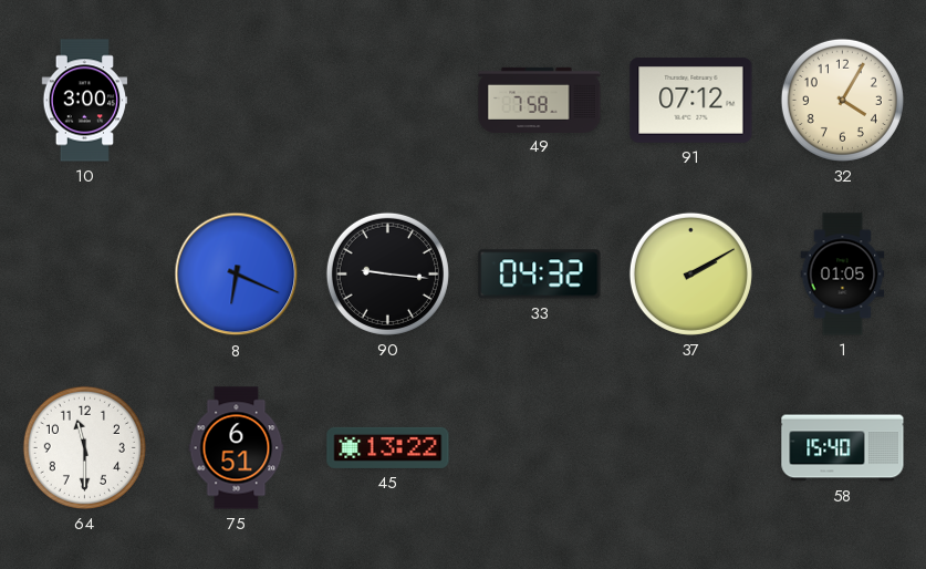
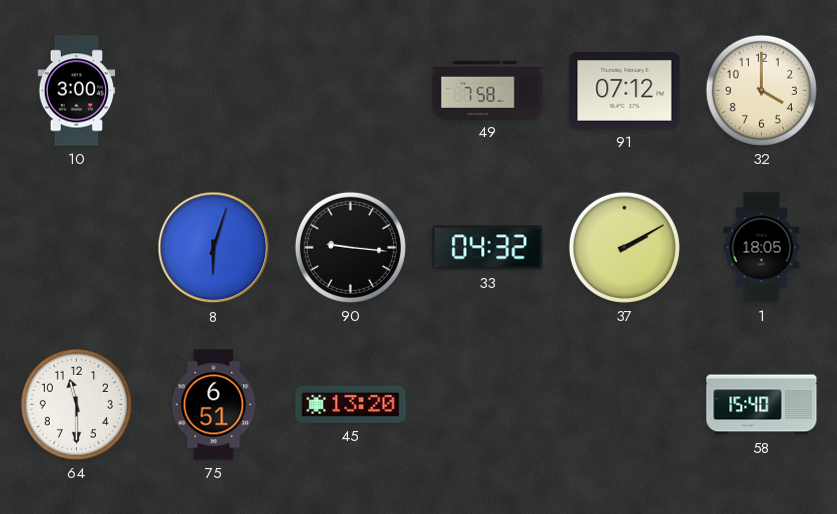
32: 4:05 -> 4:00
8: 6:19 -> 6:03
1: 01:05 -> 18:05
45: 13:22 -> 13:20
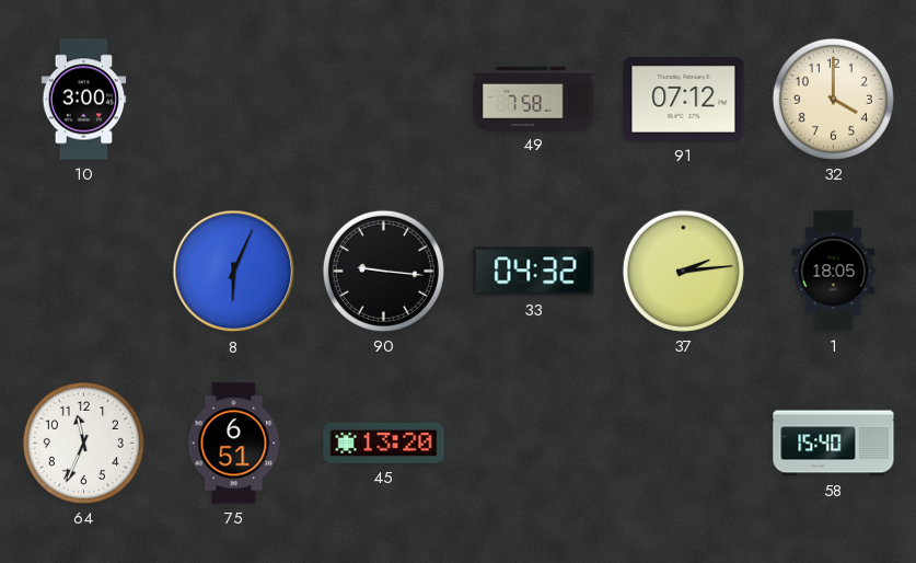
8: 6:03 -> 6:04
37: 2:10 -> 2:14
64: 11:30 -> 11:34
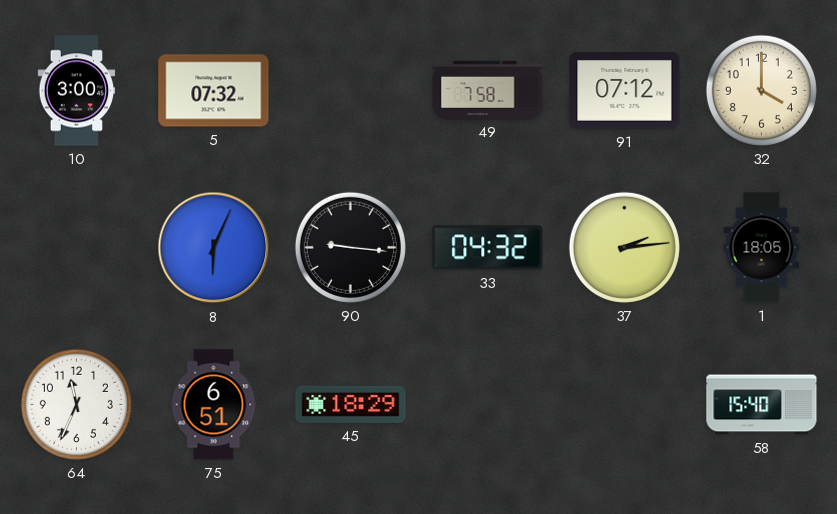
5: none -> 07:32
45: 13:20 -> 18:29
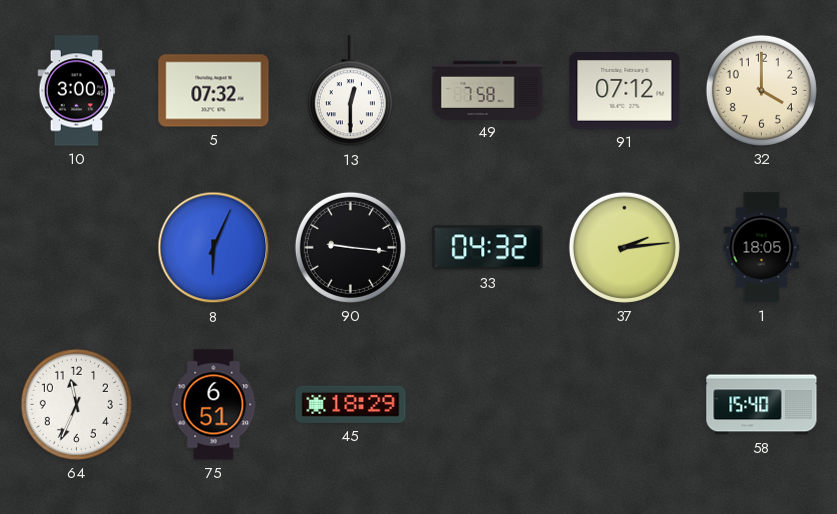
13: none -> 12:30
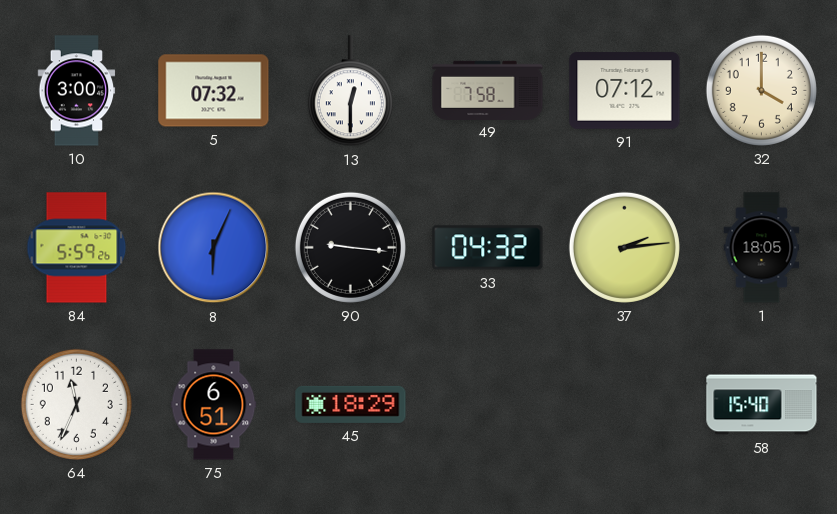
84: none -> 5:59
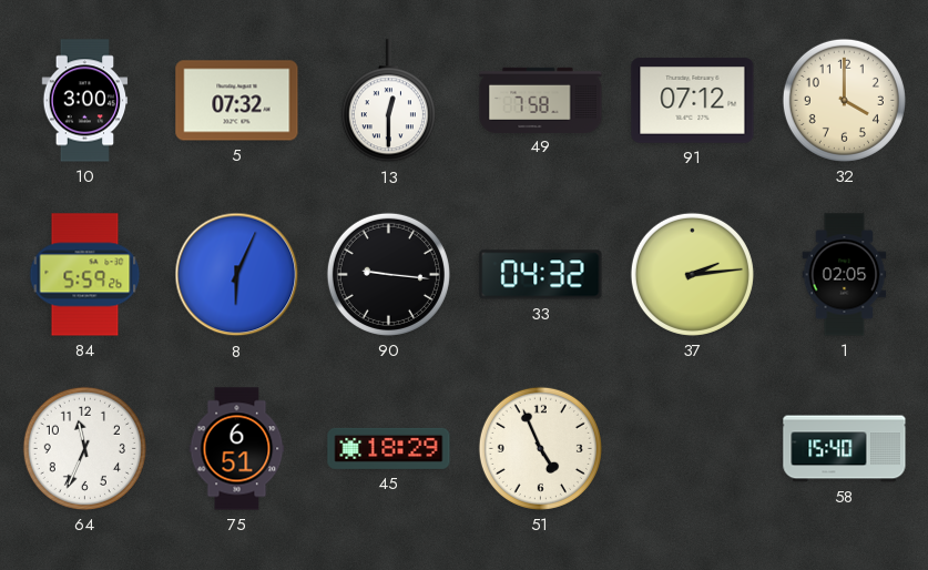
1: 18:05 -> 02:05
51: none -> 4:56
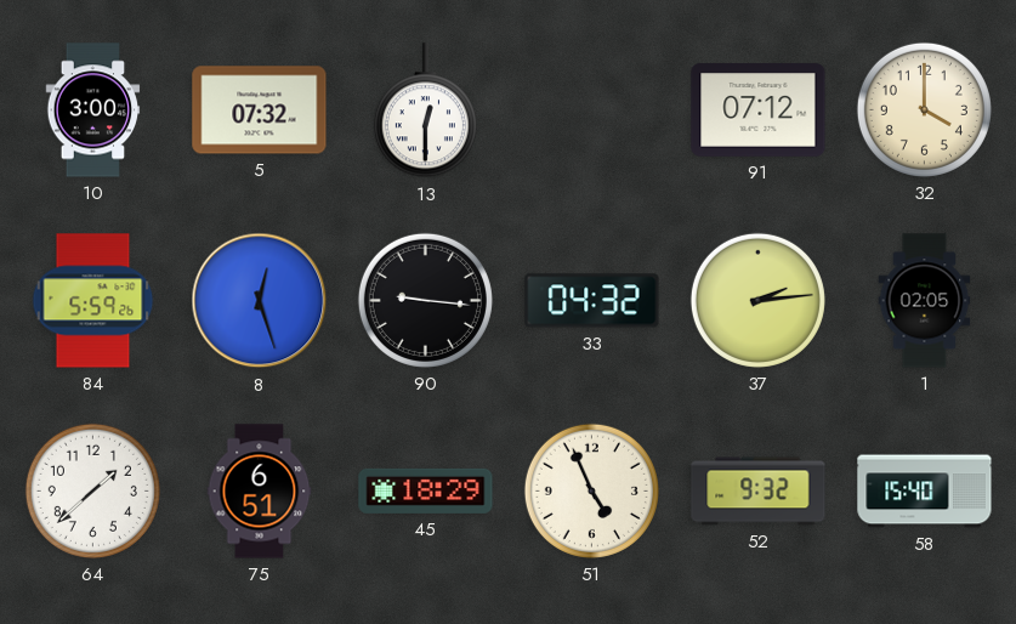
49: 7:58 -> none
8: 6:04 -> 12:27
64: 11:34 -> 1:38
52: none -> 9:32
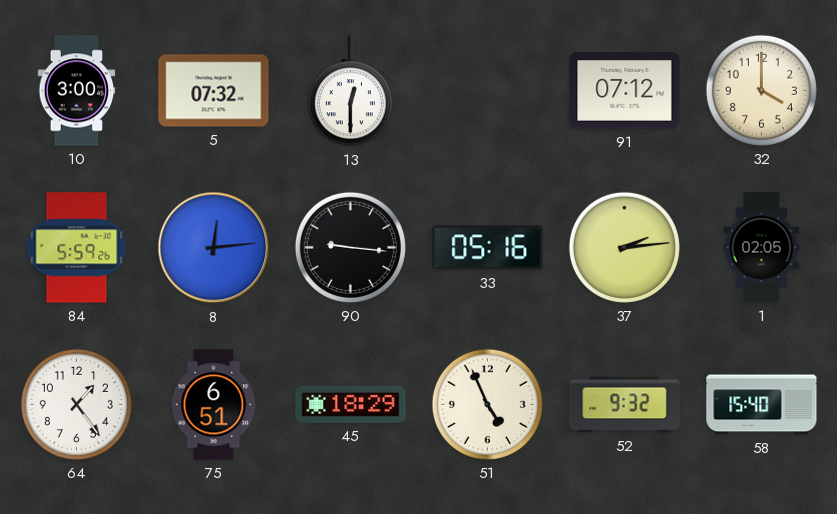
8: 12:27 -> 12:14
33: 04:32 -> 05:16
64: 1:38 -> 1:24
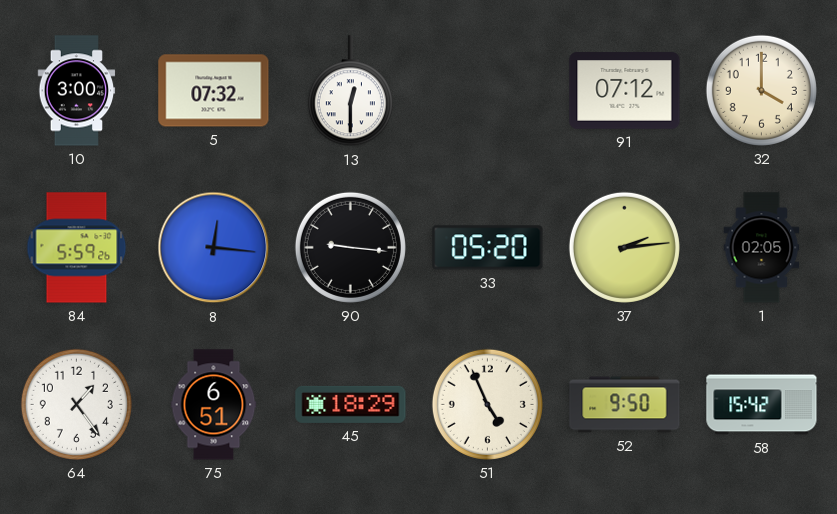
8: 12:14 -> 12:16
33: 05:16 -> 05:20
52: 9:32 -> 9:50
58: 15:40 -> 15:42
